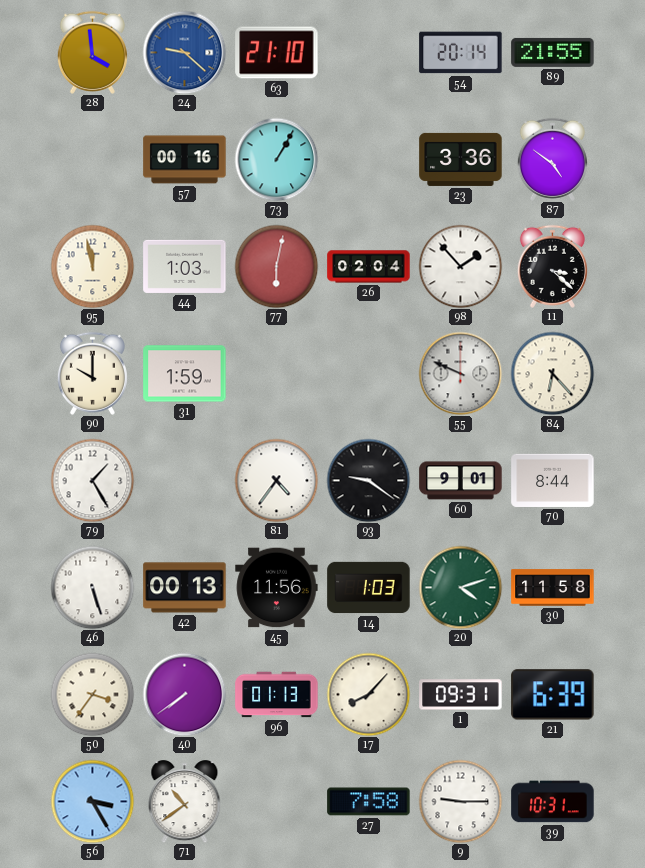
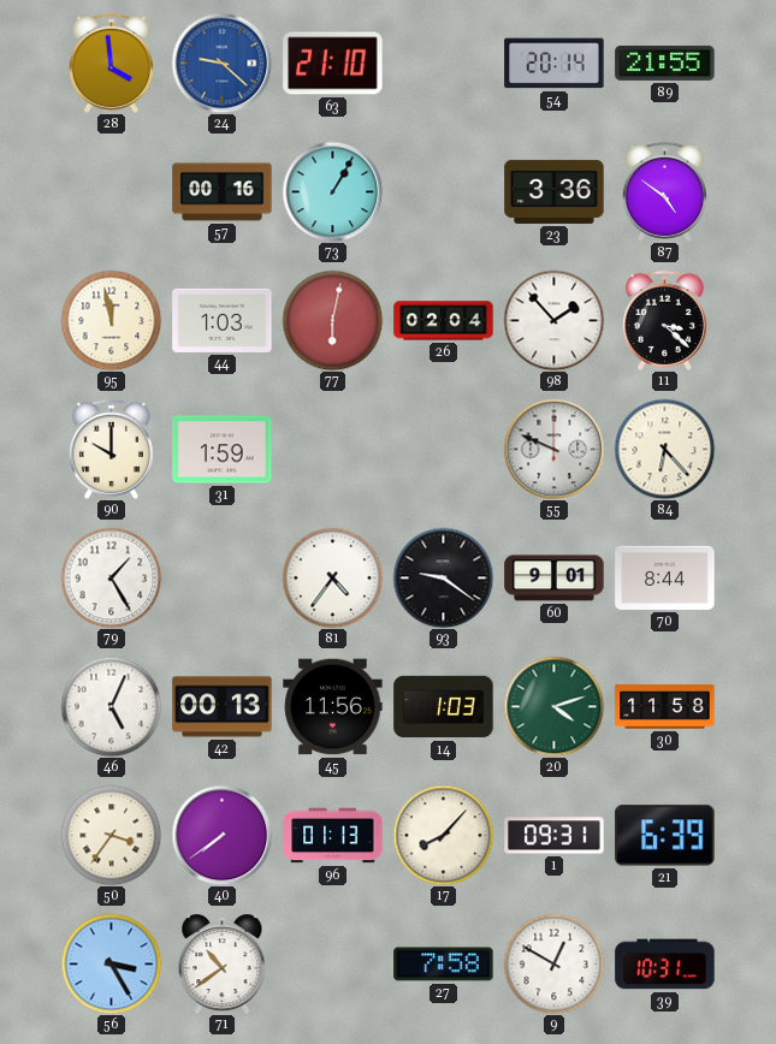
46: 5:27 -> 5:04
9: 9:15 -> 12:50
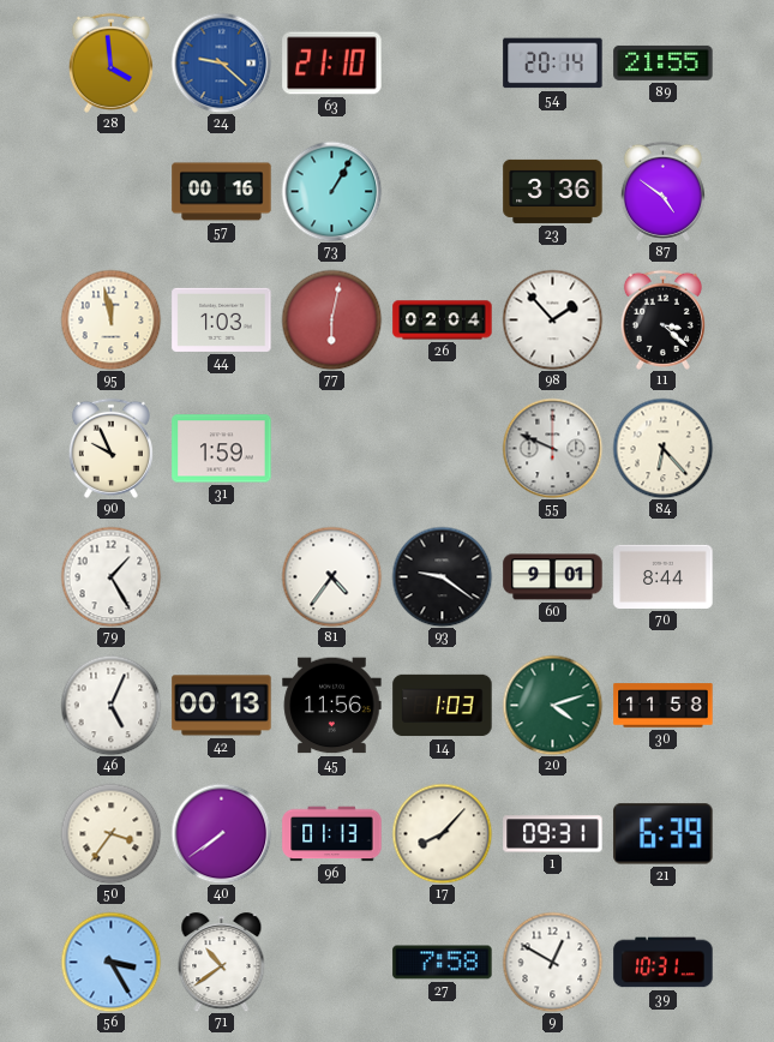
90: 10:00 -> 9:56
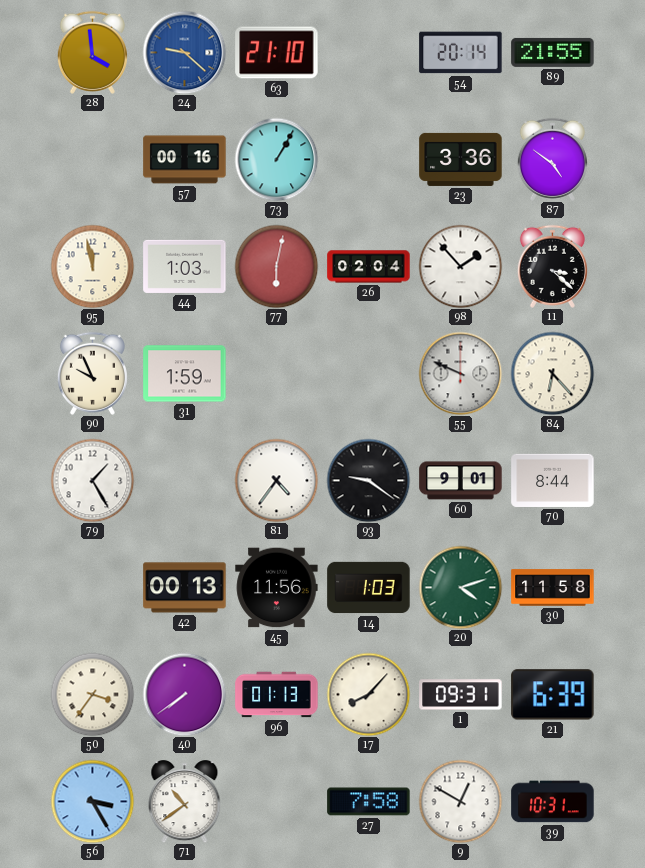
46: 5:04 -> none
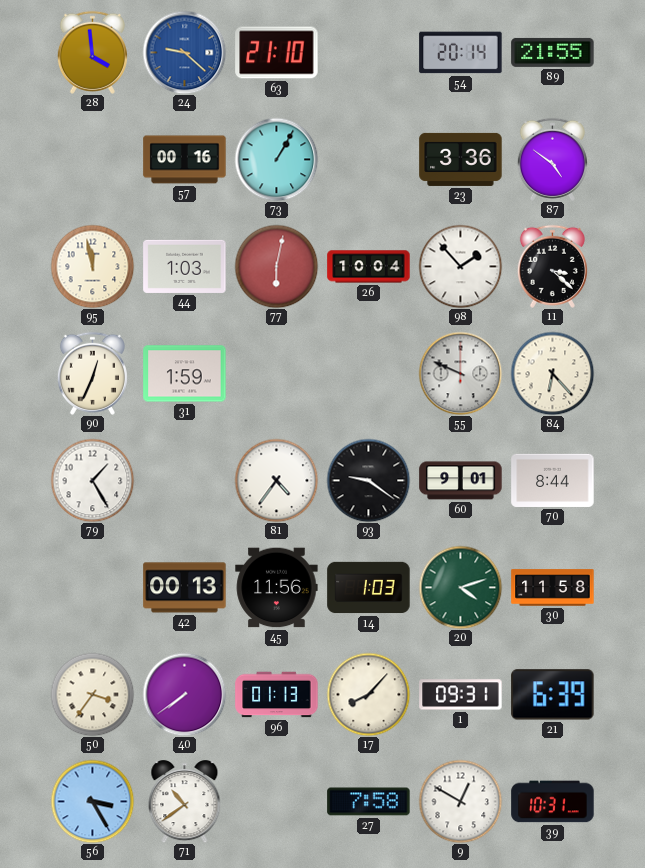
26: 02:04 -> 10:04
90: 9:56 -> 12:34
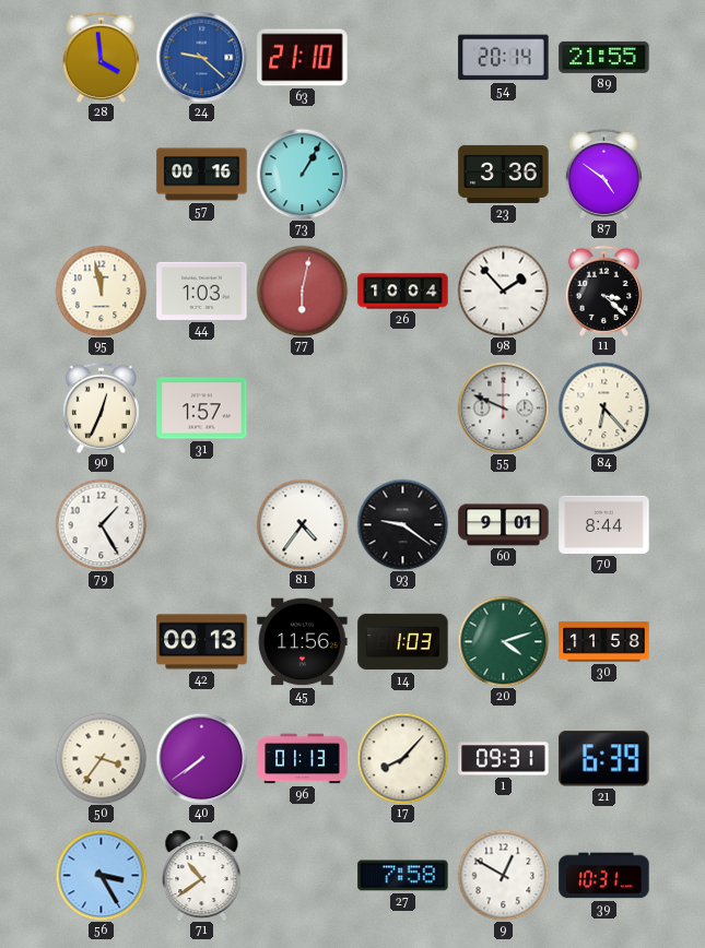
31: 1:59 -> 1:57
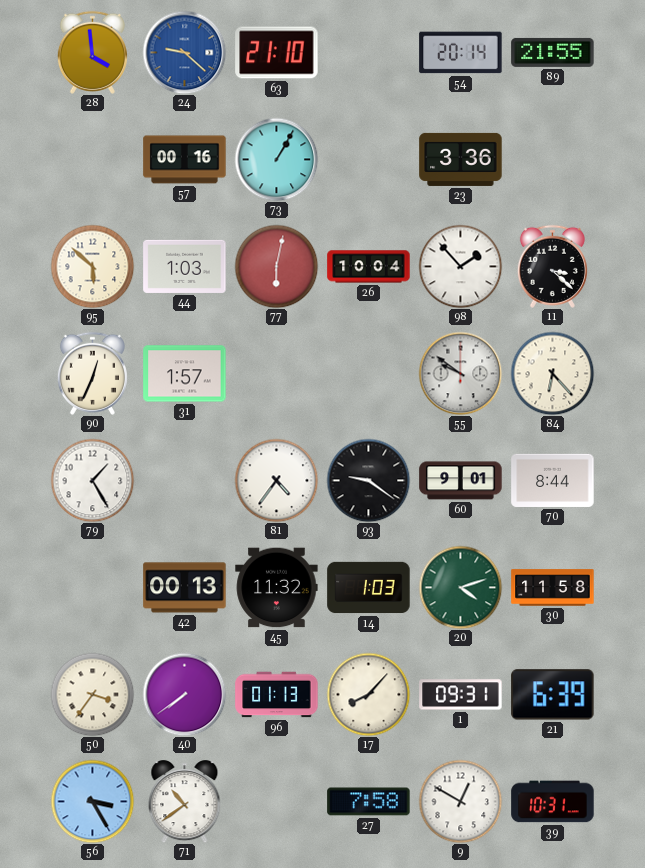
87: 4:51 -> none
95: 11:58 -> 5:52
55: 9:49 -> 9:51
45: 11:56 -> 11:32
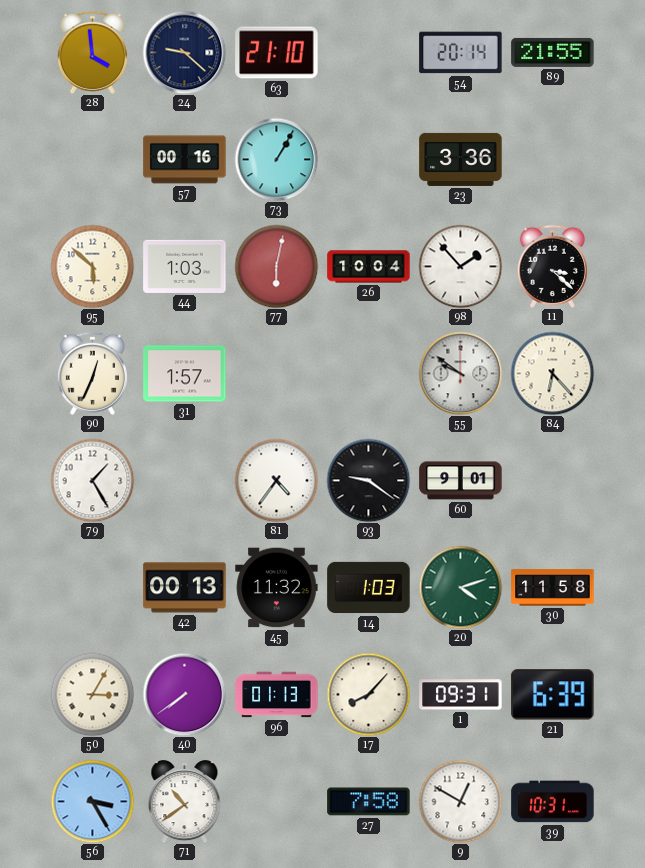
24 dial: blue -> navy
70: 8:44 -> none
50: 3:36 -> 3:05
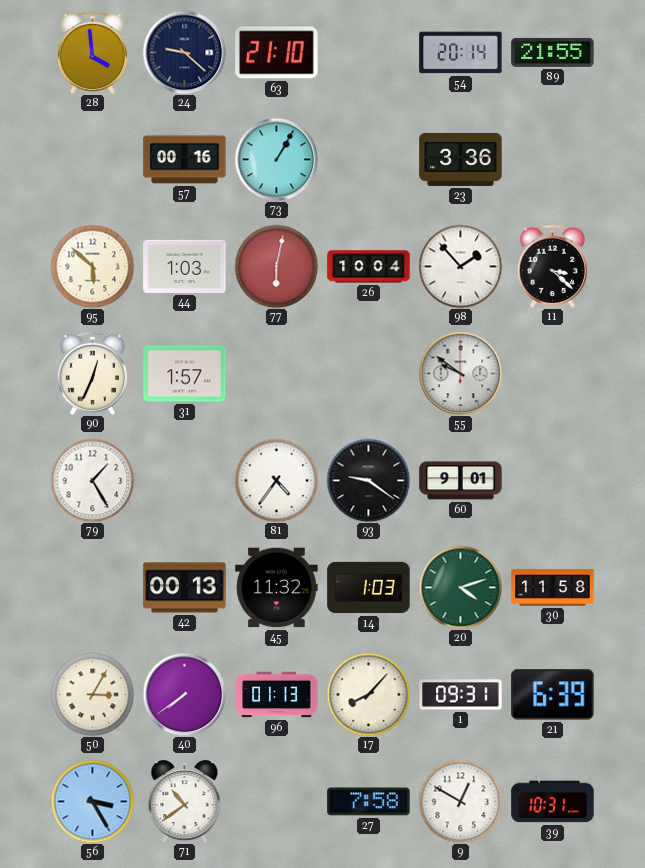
84: 6:23 -> none
